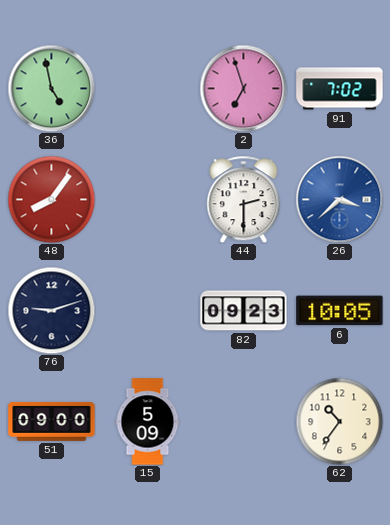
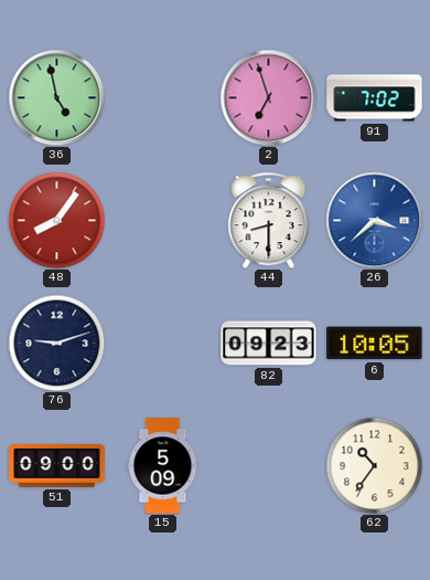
44: 2:30 -> 8:30
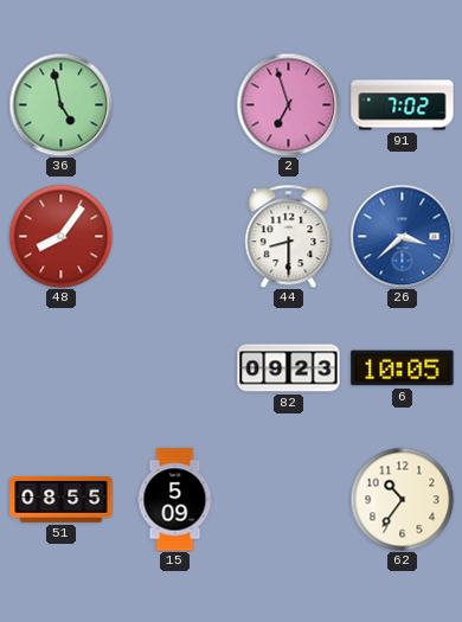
76: 9:12 -> none
51: 09:00 -> 08:55
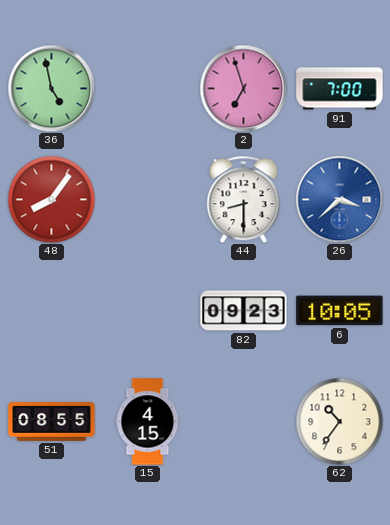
91: 7:02 -> 7:00
15: 5:09 -> 4:15
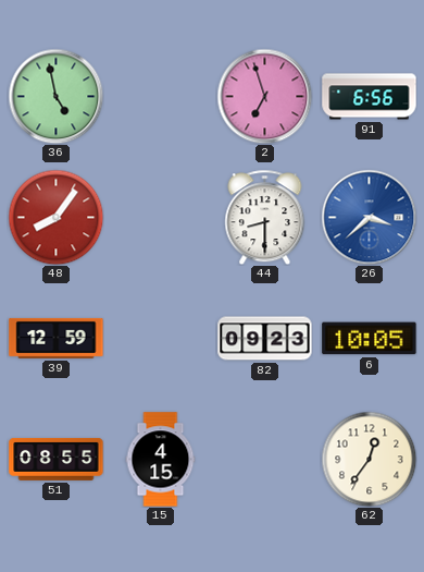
91: 7:00 -> 6:56
39: none -> 12:59
62: 10:36 -> 12:36
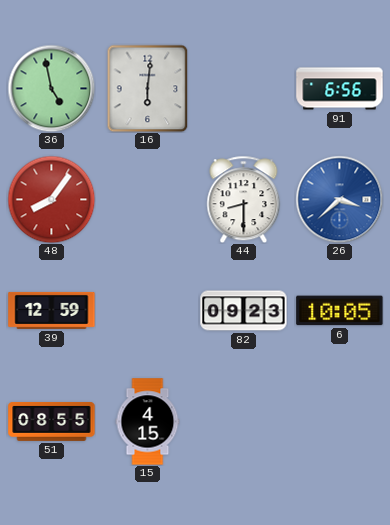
16: none -> 6:01
2: 6:57 -> none
62: 12:36 -> none
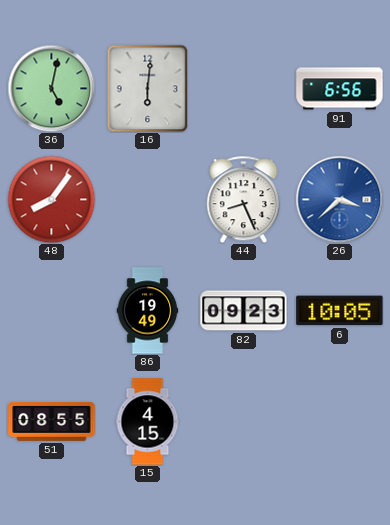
36: 4:58 -> 5:02
44: 8:30 -> 8:26
39: 12:59 -> none
86: none -> 19:49
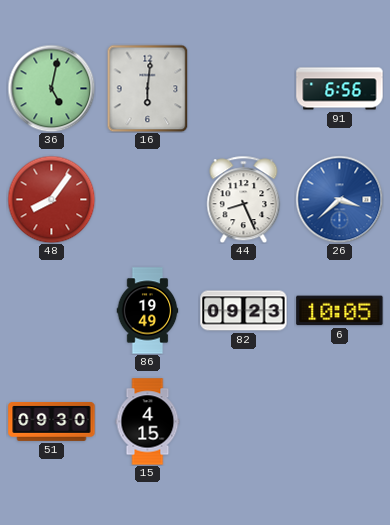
51: 08:55 -> 09:30
